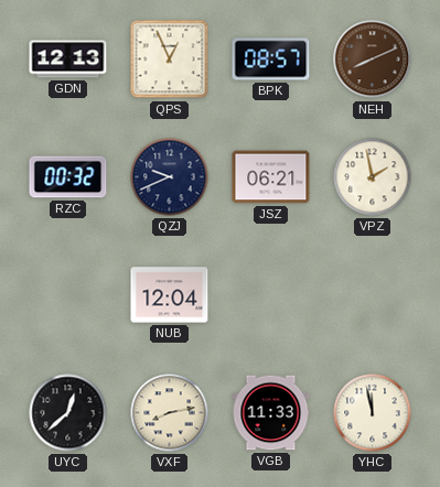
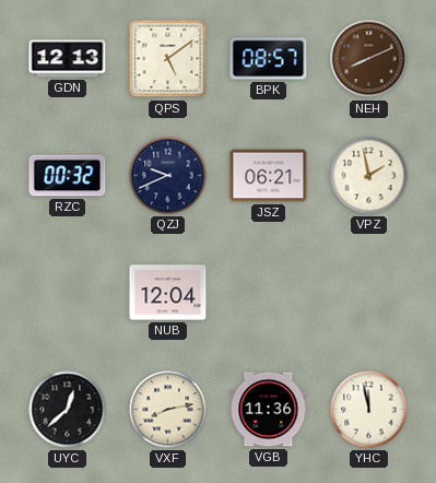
QPS: 12:56 -> 5:09
VGB: 11:33 -> 11:36
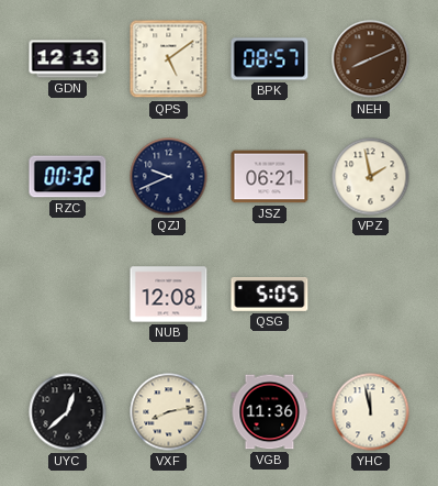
NUB: 12:04 -> 12:08
QSG: none -> 5:05
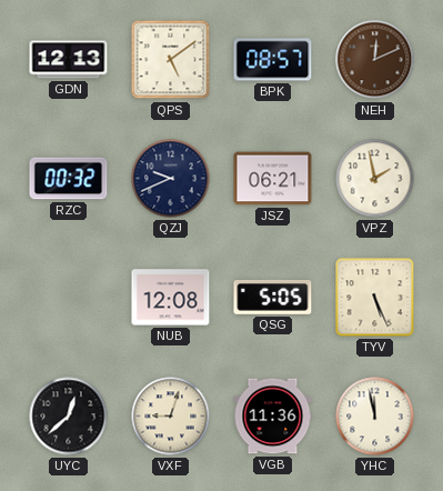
NEH: 8:11 -> 12:11
TYV: none -> 5:26
VXF: 8:13 -> 9:03
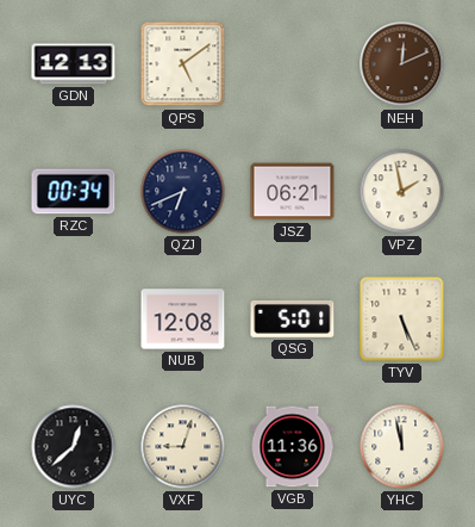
BPK: 08:57 -> none
RZC: 00:32 -> 00:34
QZJ: 9:41 -> 6:41
QSG: 5:05 -> 5:01
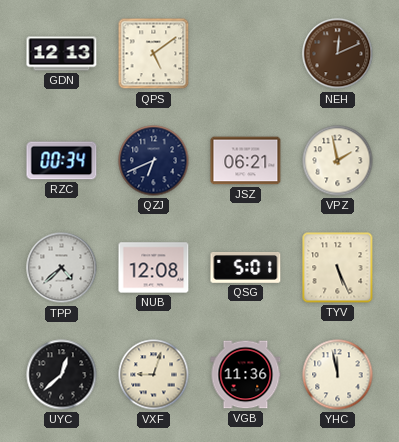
TPP: none -> 4:38
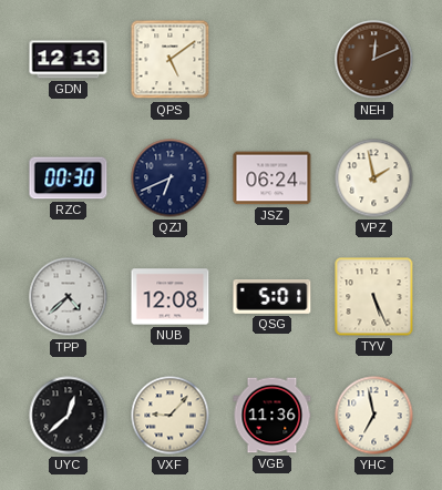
RZC: 00:34 -> 00:30
JSZ: 06:21 -> 06:24
VXF: 9:03 -> 9:07
YHC: 11:58 -> 6:58
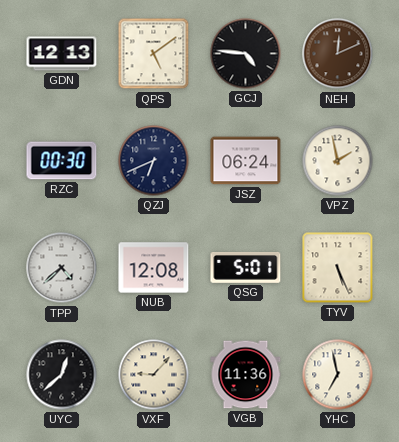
GCJ: none -> 4:46
